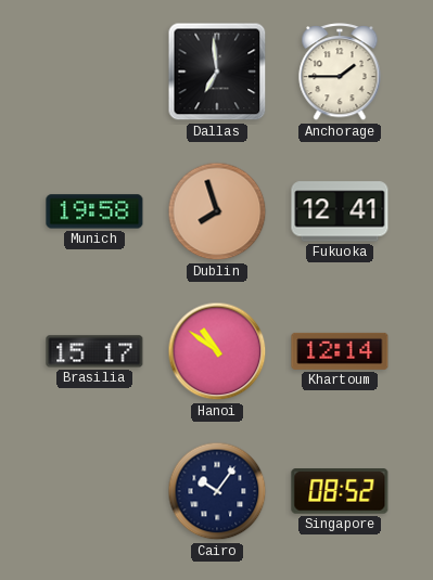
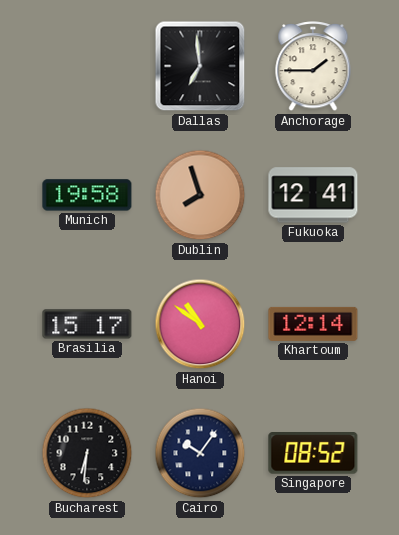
Bucharest: none -> 6:31
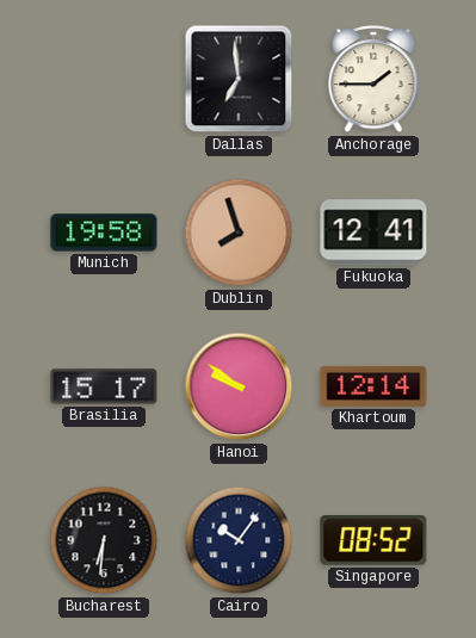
Hanoi: 10:51 -> 9:51
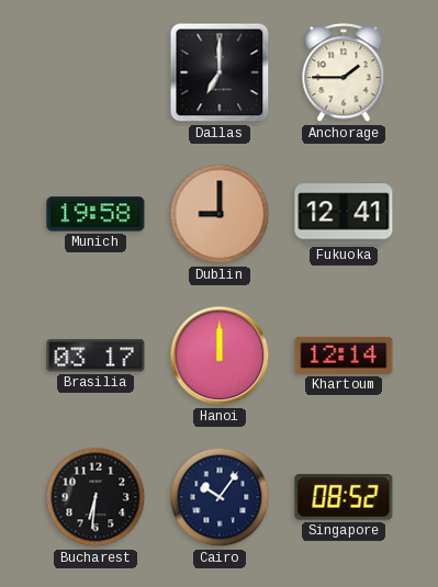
Dallas: 6:59 -> 7:00
Dublin: 7:57 -> 9:00
Brasilia: 15:17 -> 03:17
Hanoi: 9:51 -> 12:00
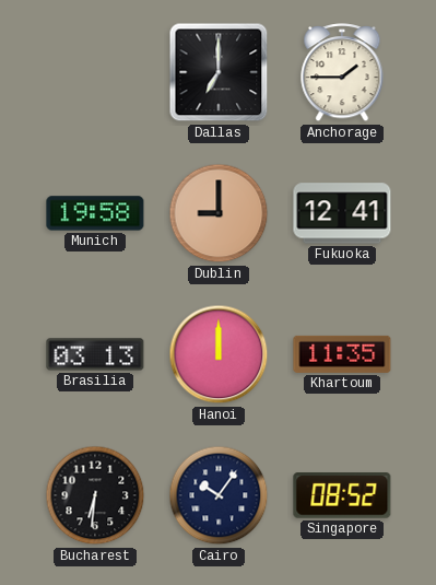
Brasilia: 03:17 -> 03:13
Khartoum: 12:14 -> 11:35
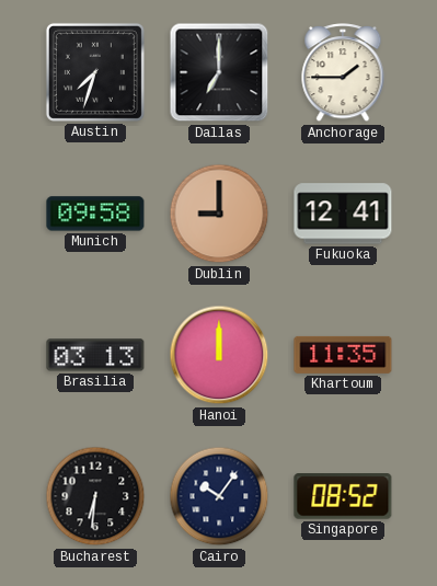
Austin: none -> 7:33
Munich: 19:58 -> 09:58
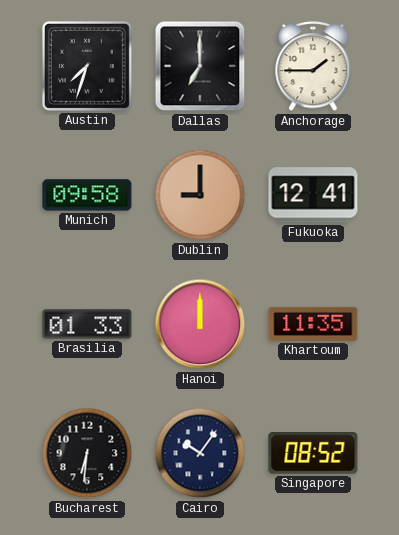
Brasilia: 03:13 -> 01:33
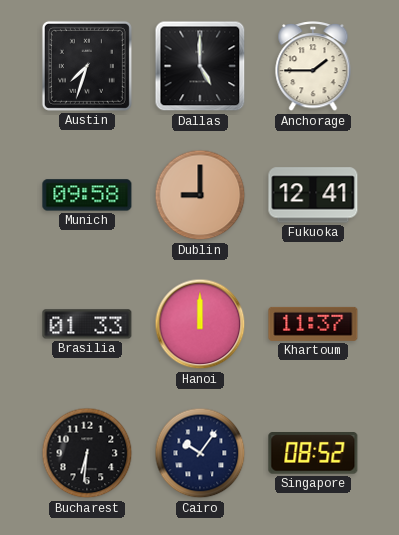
Dallas: 7:00 -> 5:00
Khartoum: 11:35 -> 11:37
